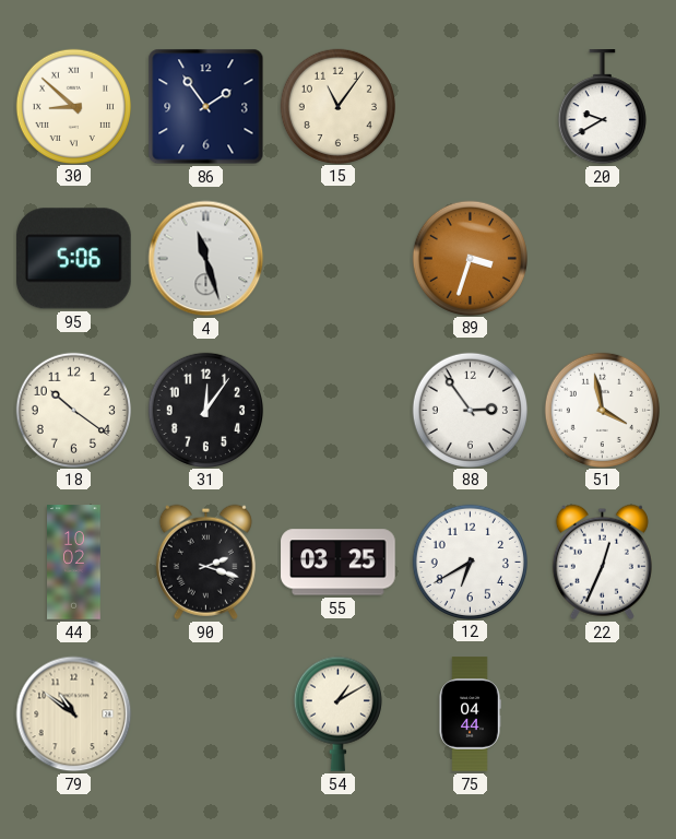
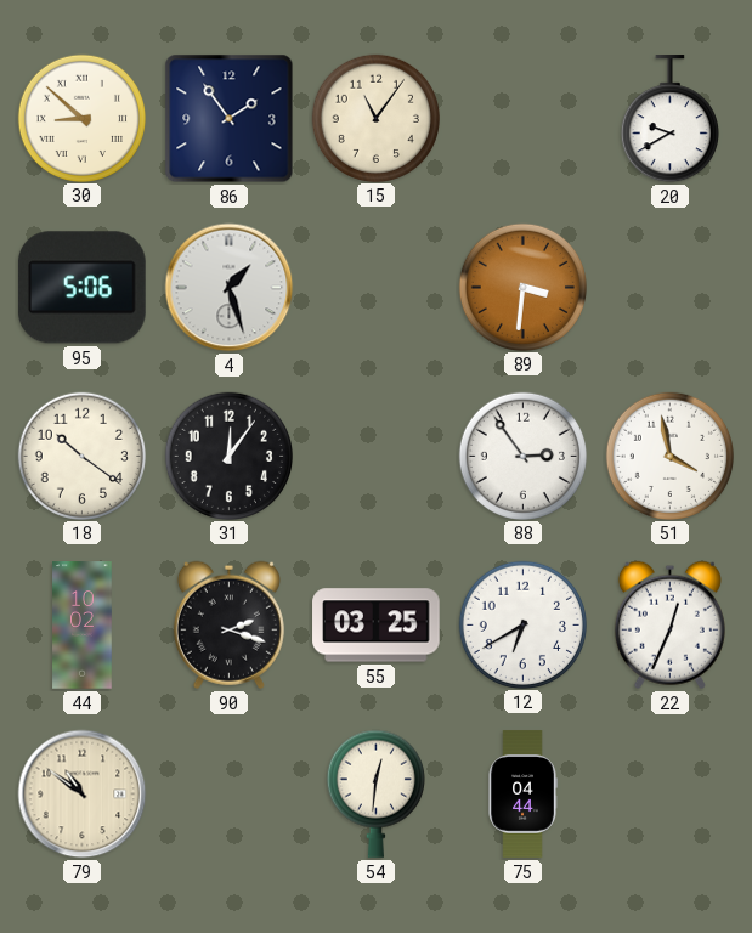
4: 11:27 -> 1:27
89: 3:33 -> 3:31
54: 1:10 -> 12:31
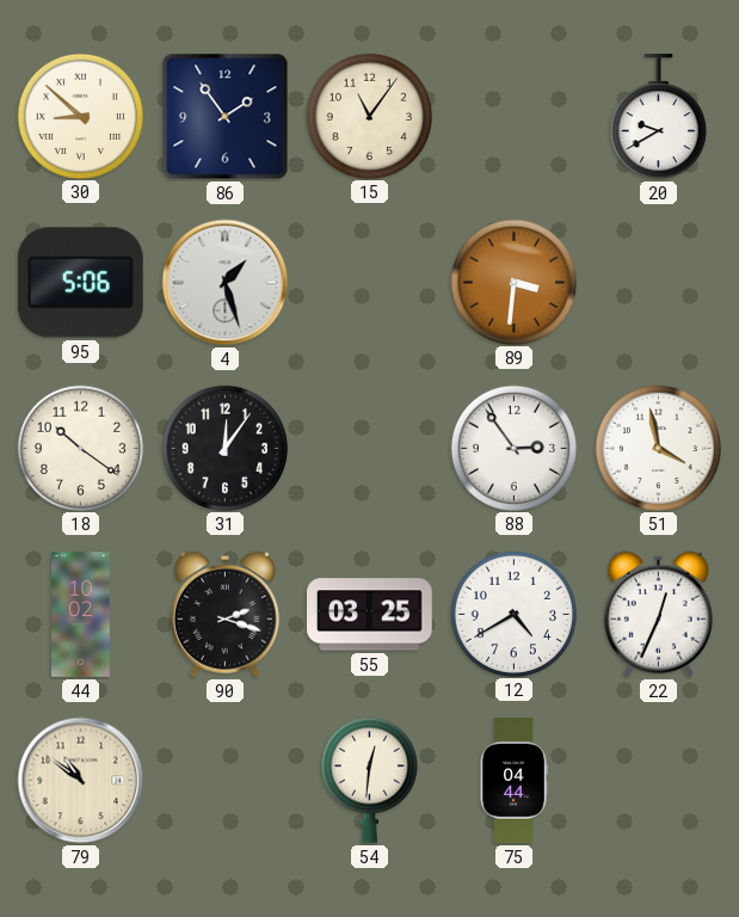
12: 6:40 -> 4:40
